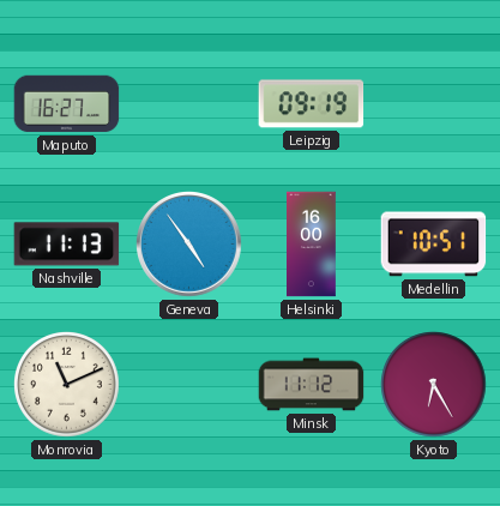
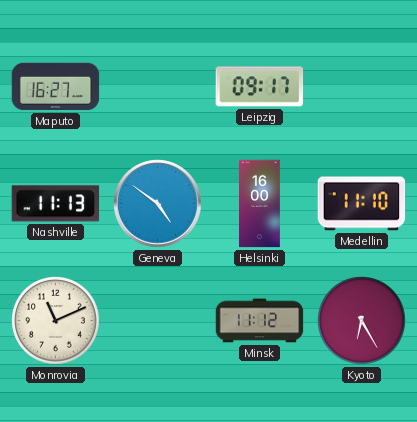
Leipzig: 09:19 -> 09:17
Geneva: 4:54 -> 4:51
Medellin: 10:51 -> 11:10
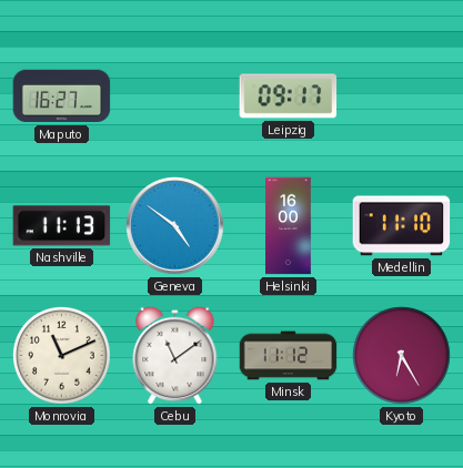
Cebu: none -> 11:09
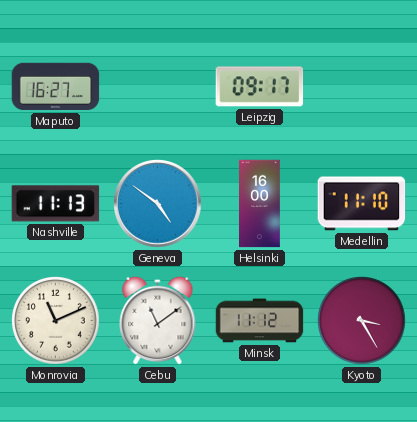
Kyoto: 6:25 -> 3:25
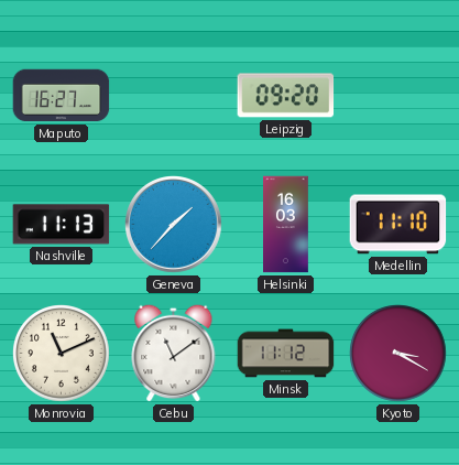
Leipzig: 09:17 -> 09:20
Geneva: 4:51 -> 1:37
Helsinki: 16:00 -> 16:03
Kyoto: 3:25 -> 3:20
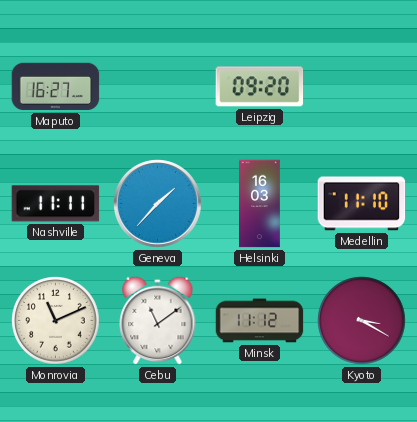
Nashville: 11:13 -> 11:11
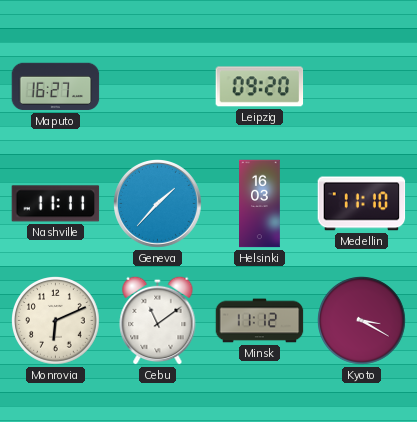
Monrovia: 11:11 -> 6:11
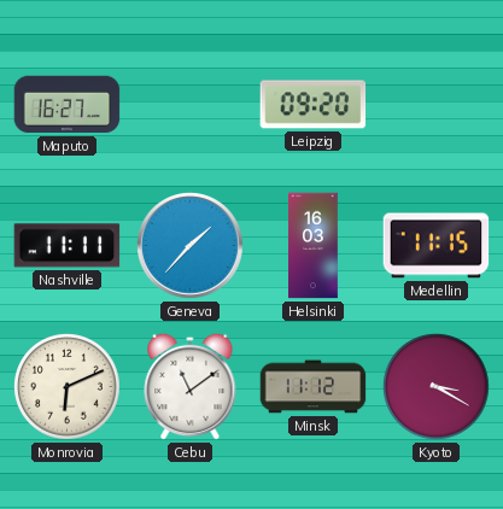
Medellin: 11:10 -> 11:15
